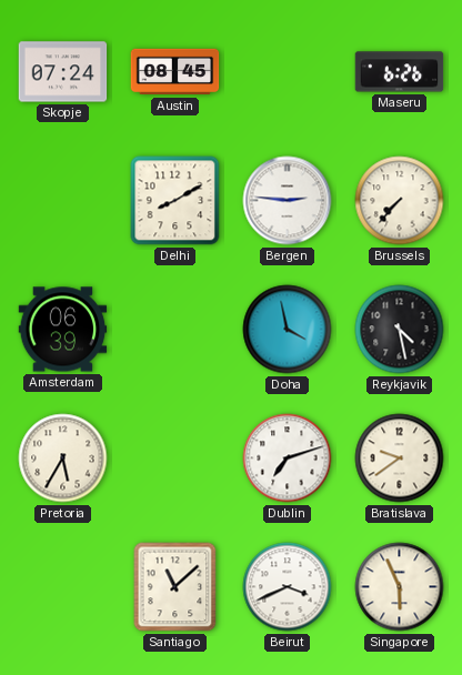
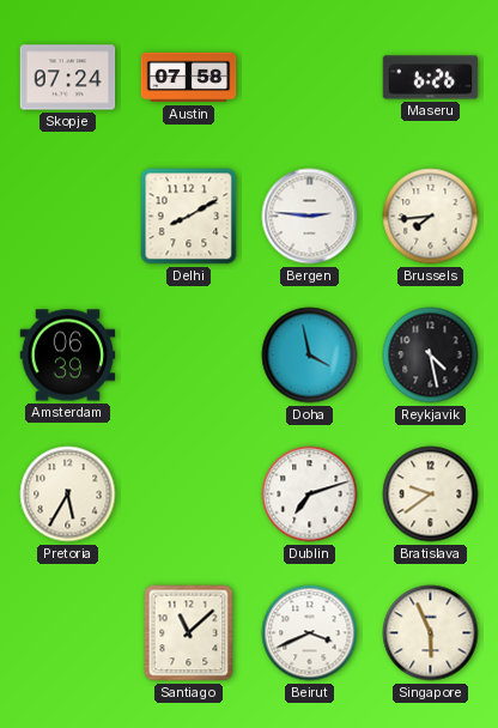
Austin: 08:45 -> 07:58
Brussels: 7:37 -> 7:44
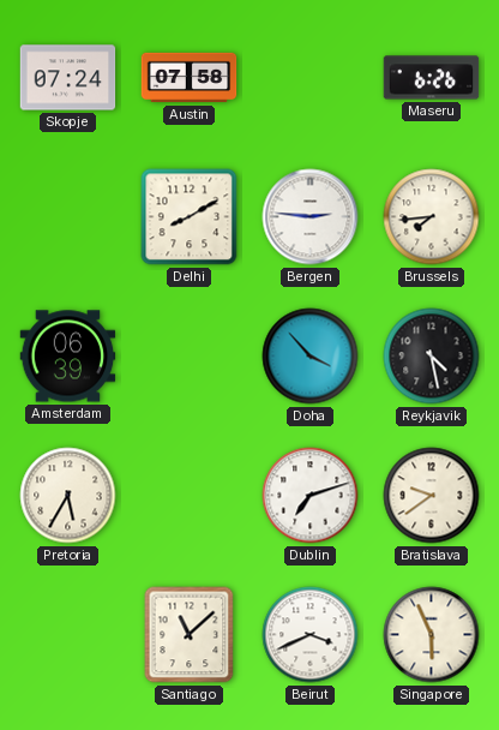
Doha: 3:58 -> 3:53
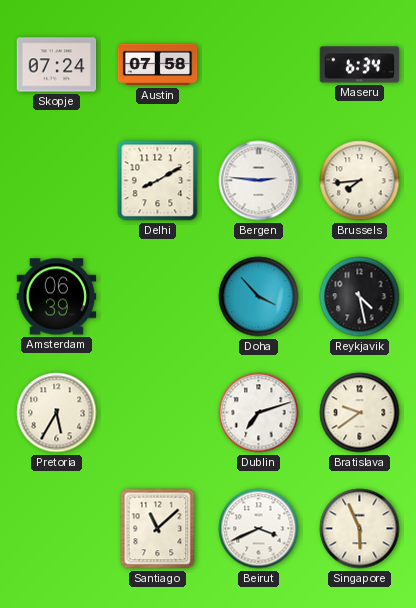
Maseru: 6:26 -> 6:34
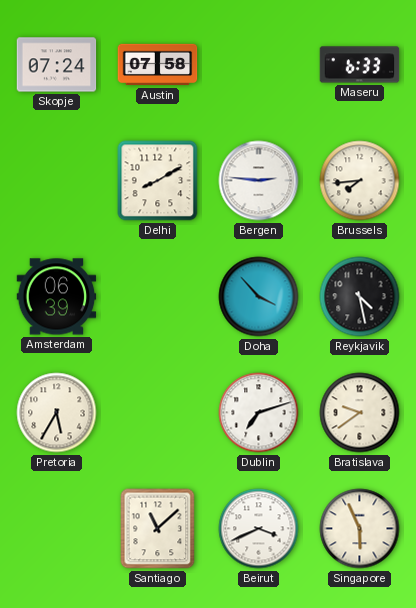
Maseru: 6:34 -> 6:33
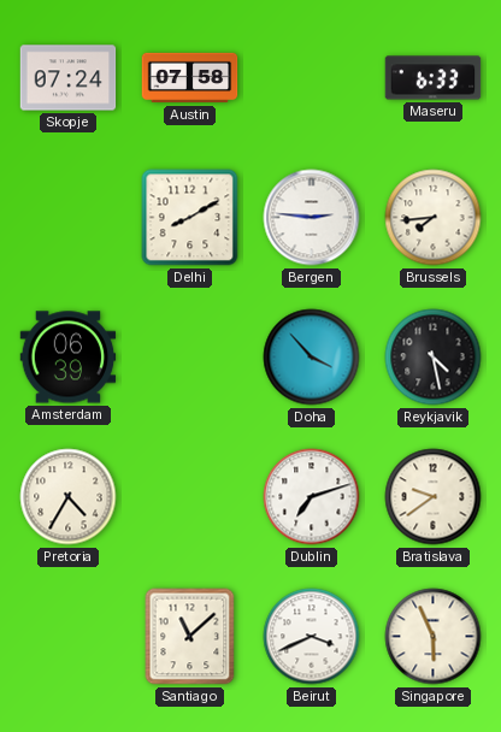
Pretoria: 5:35 -> 4:35
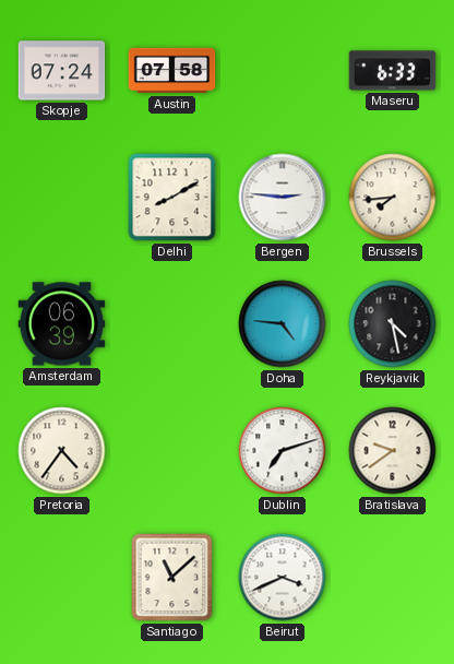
Doha: 3:53 -> 4:46
Pretoria: 4:35 -> 4:36
Singapore: 5:56 -> none
